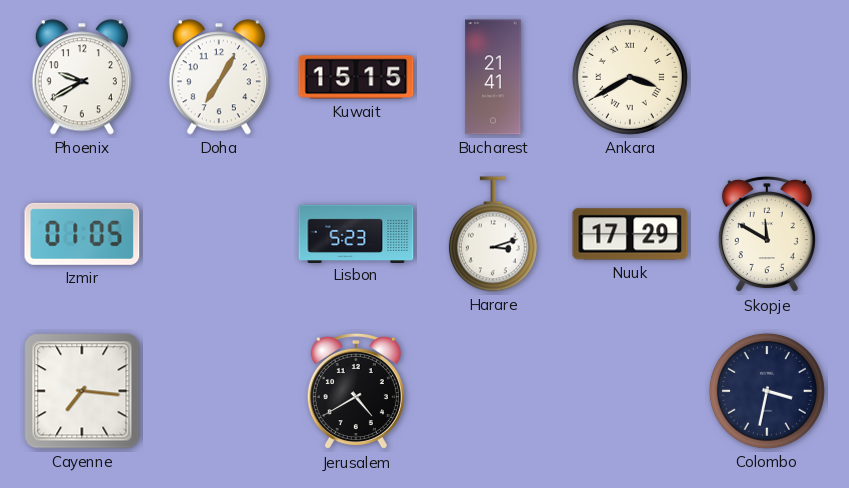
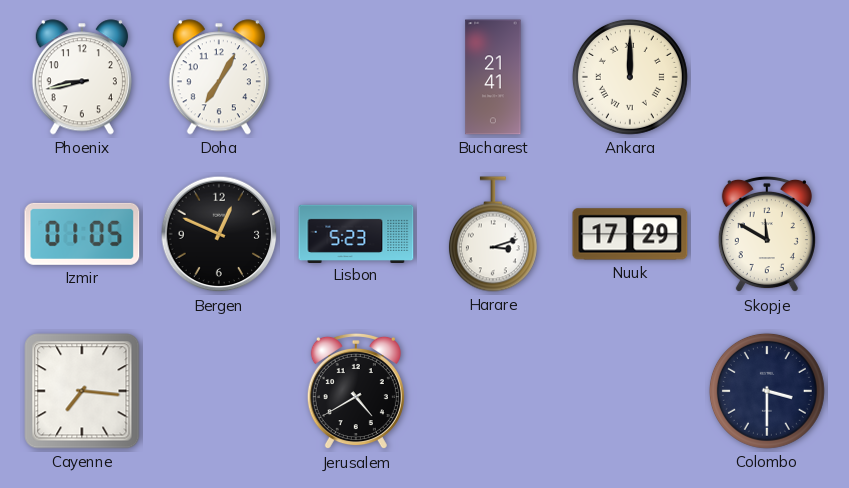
Phoenix: 9:40 -> 8:43
Kuwait: 15:15 -> none
Ankara: 3:40 -> 12:00
Bergen: none -> 12:49
Colombo: 3:32 -> 3:30
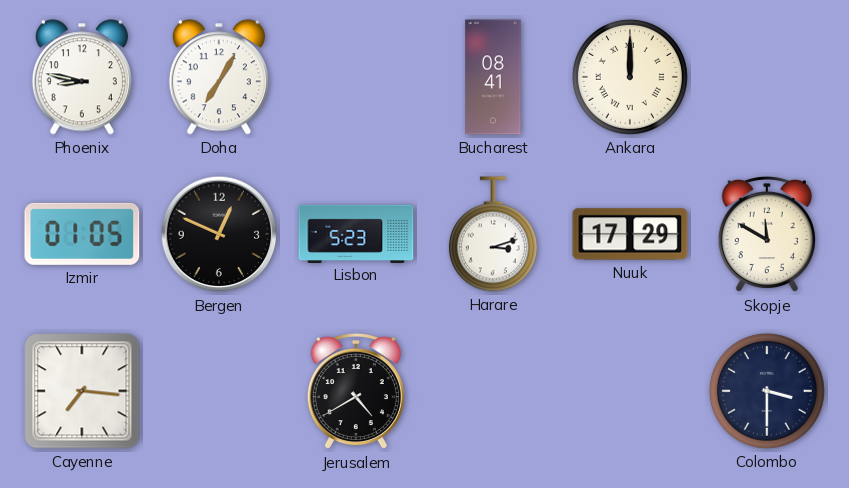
Phoenix: 8:43 -> 8:47
Bucharest: 21:41 -> 08:41
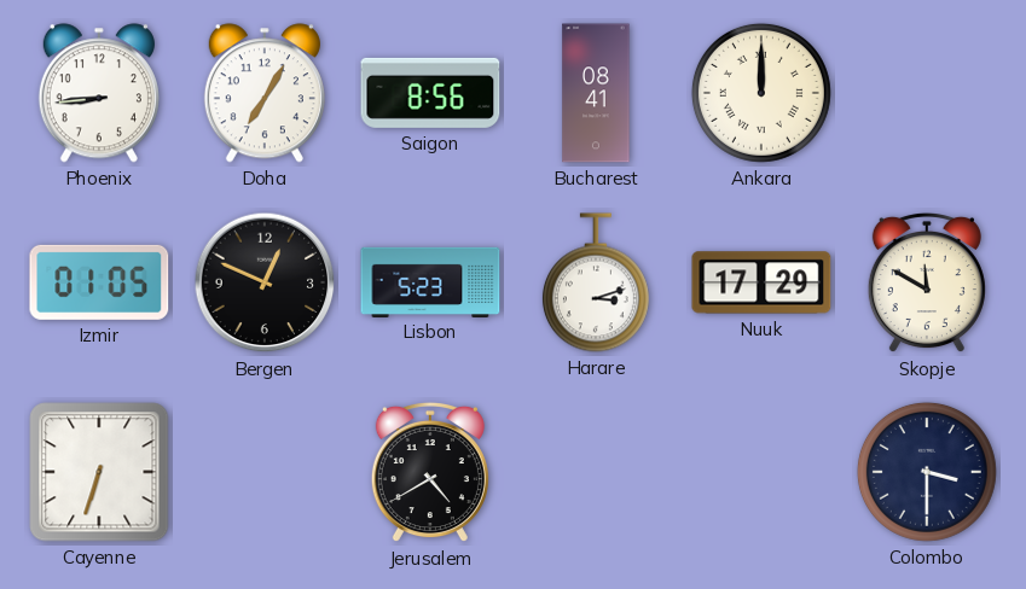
Phoenix: 8:47 -> 8:44
Saigon: none -> 8:56
Cayenne: 7:16 -> 6:33
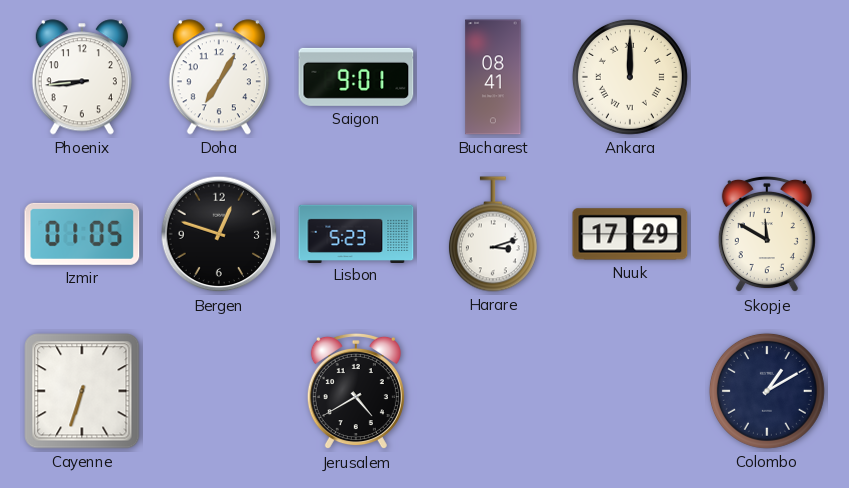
Saigon: 8:56 -> 9:01
Bergen: 12:49 -> 12:48
Colombo: 3:30 -> 1:10
